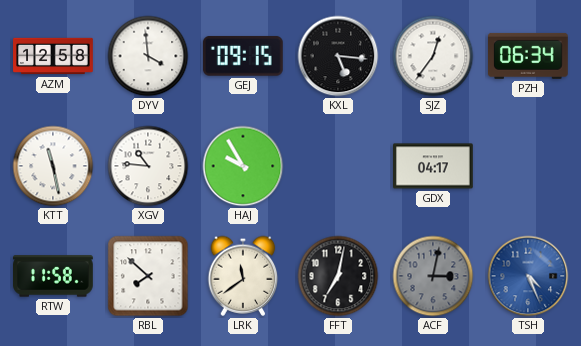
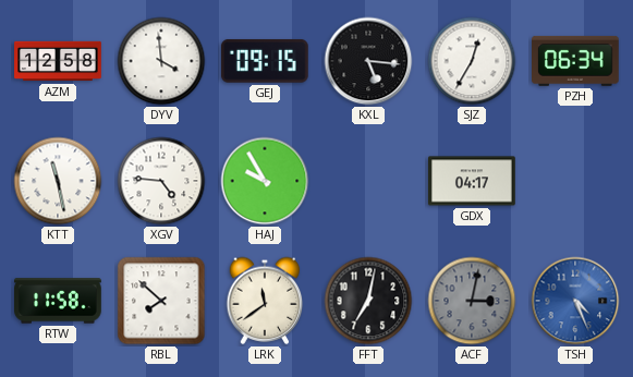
SJZ: 12:36 -> 12:35
XGV: 10:46 -> 4:46
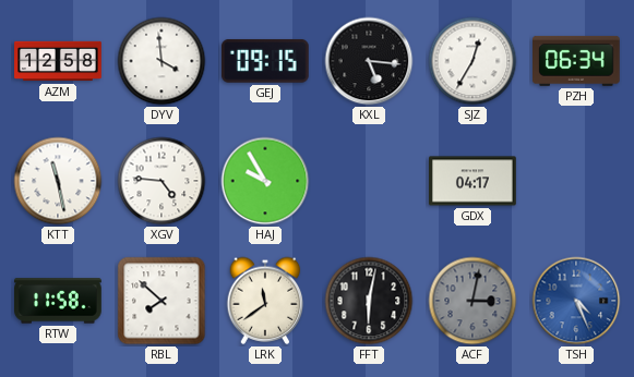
FFT: 7:02 -> 6:02
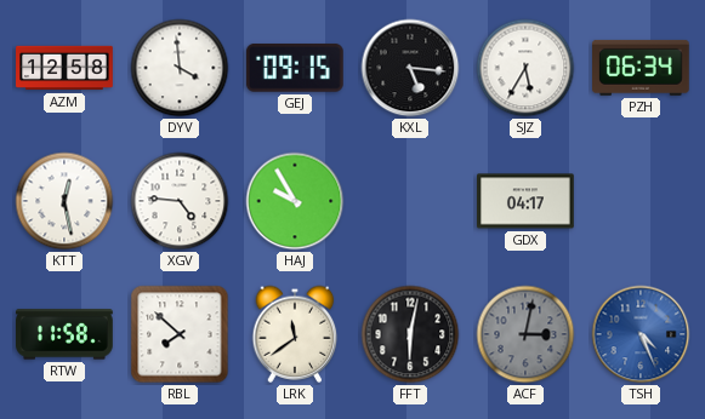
SJZ: 12:35 -> 5:35
KTT: 11:28 -> 12:28
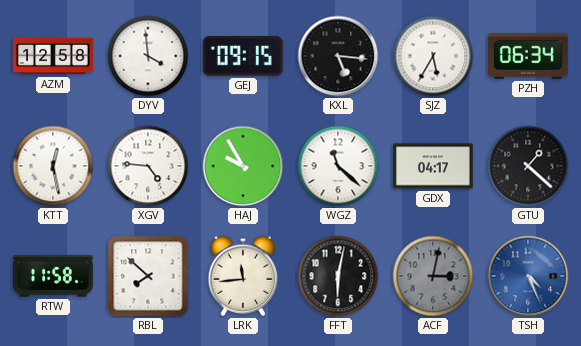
WGZ: none -> 11:22
GTU: none -> 1:22
LRK: 11:39 -> 11:44
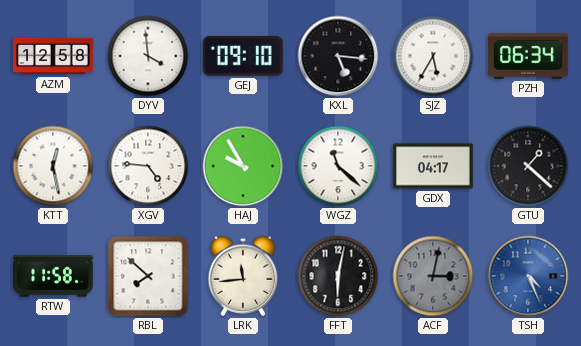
GEJ: 09:15 -> 09:10
